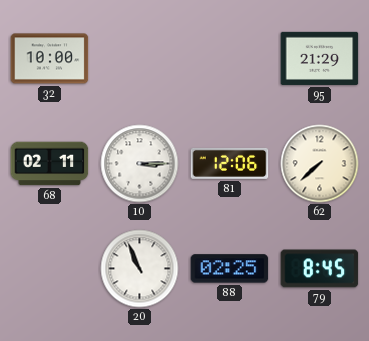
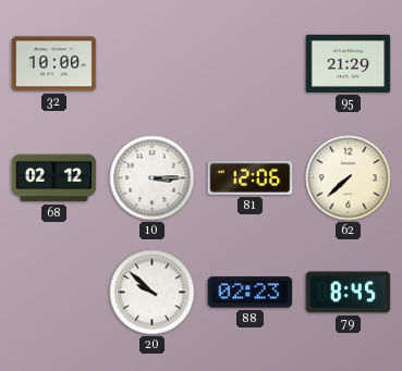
68: 02:11 -> 02:12
20: 10:56 -> 9:52
88: 02:25 -> 02:23
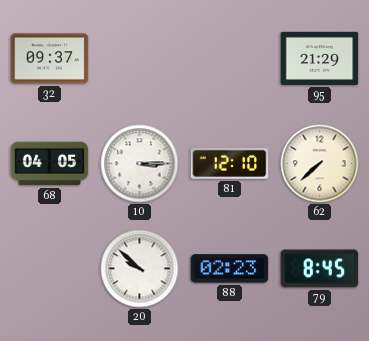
32: 10:00 -> 09:37
68: 02:12 -> 04:05
81: 12:06 -> 12:10
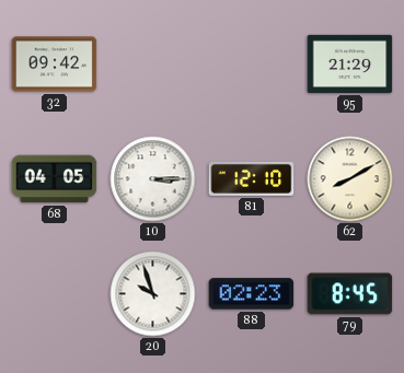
32: 09:37 -> 09:42
62: 7:38 -> 8:10
20: 9:52 -> 9:57
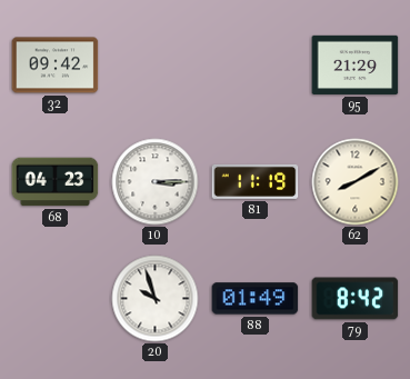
68: 04:05 -> 04:23
81: 12:10 -> 11:19
88: 02:23 -> 01:49
79: 8:45 -> 8:42
